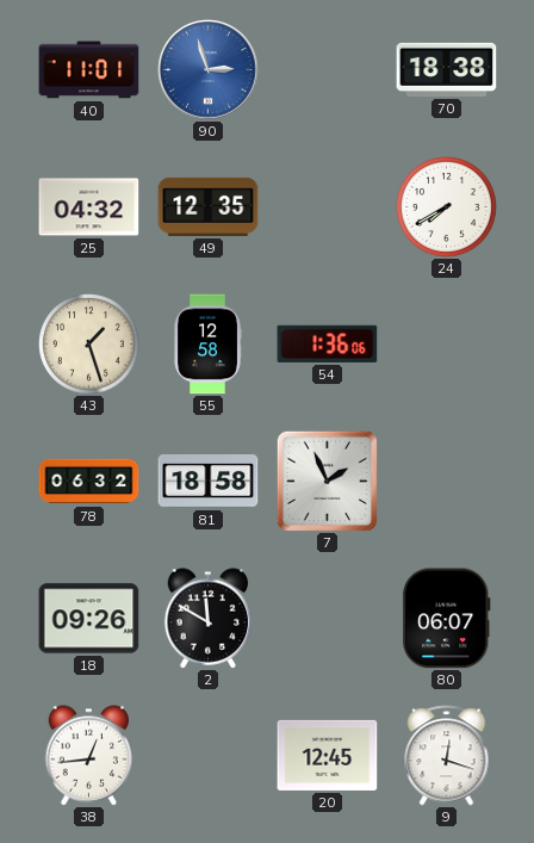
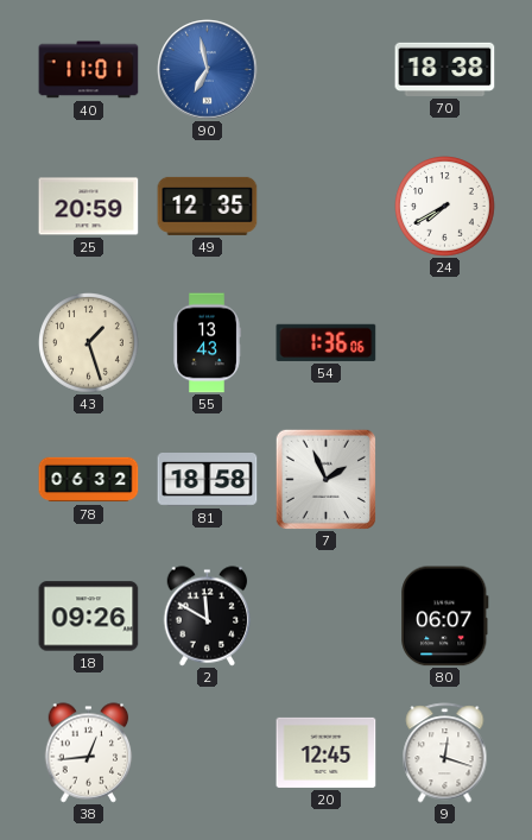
90: 2:57 -> 6:58
25: 04:32 -> 20:59
55: 12:58 -> 13:43
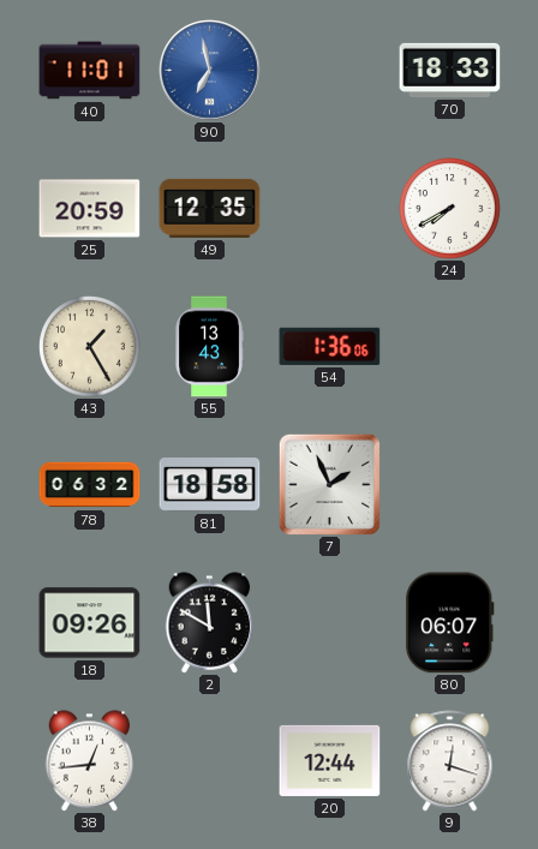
70: 18:38 -> 18:33
43: 1:27 -> 1:25
20: 12:45 -> 12:44
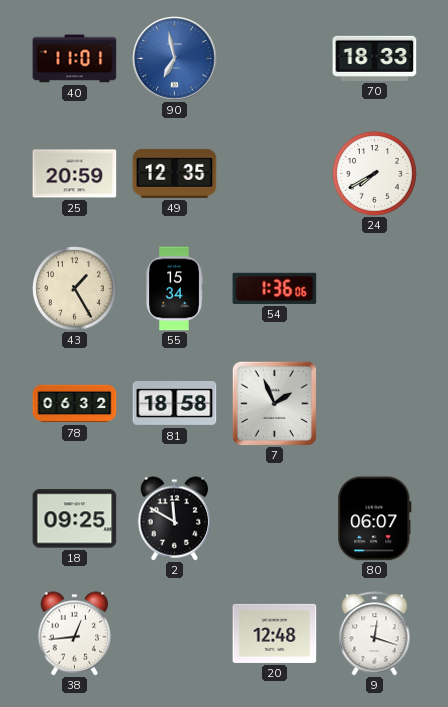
55: 13:43 -> 15:34
18: 09:26 -> 09:25
20: 12:44 -> 12:48
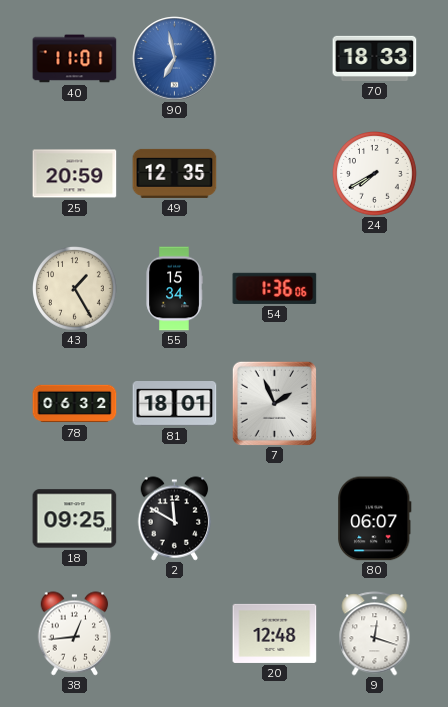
81: 18:58 -> 18:01
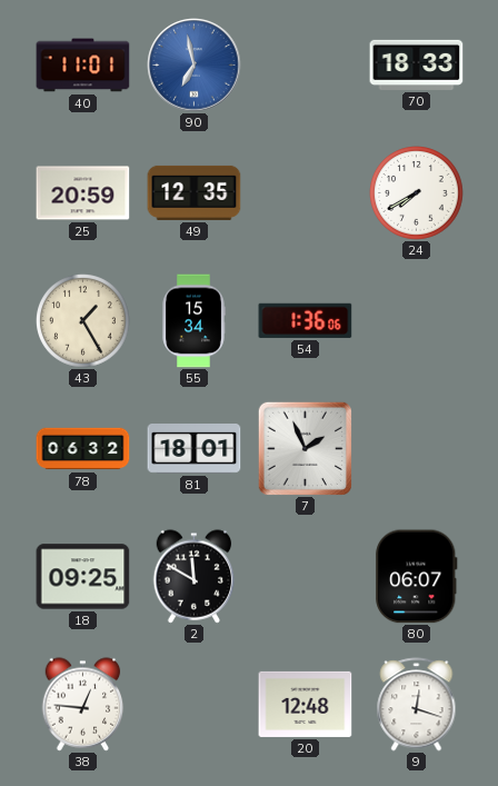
38: 12:44 -> 12:46
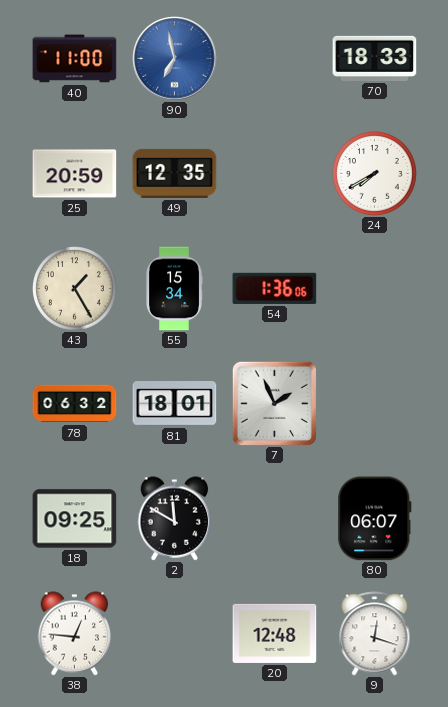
40: 11:01 -> 11:00
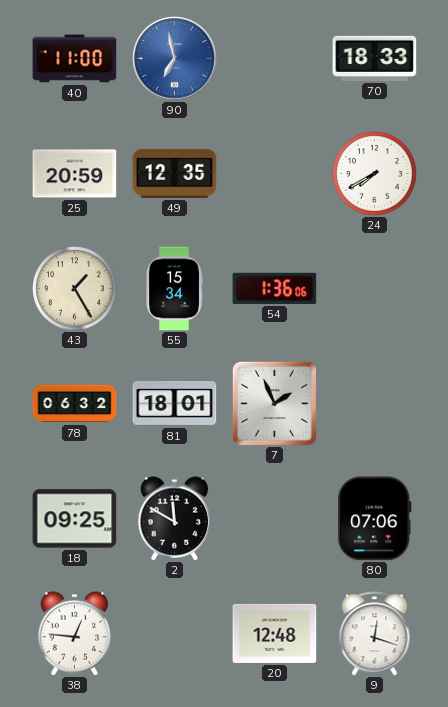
80: 06:07 -> 07:06
